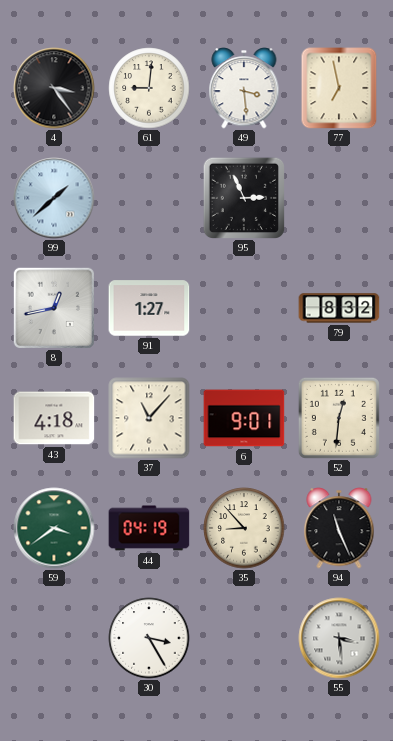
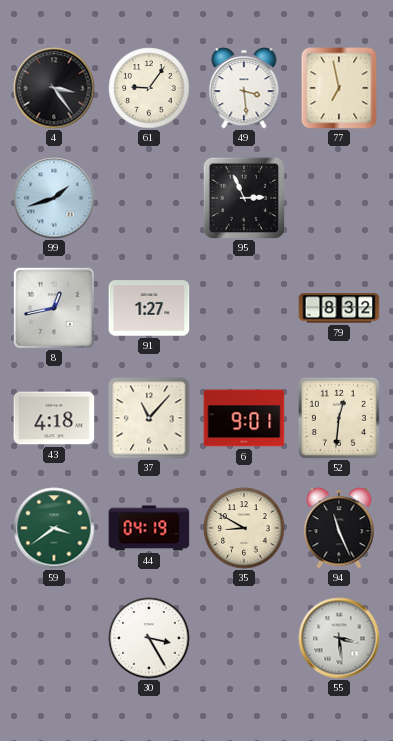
61: 9:01 -> 9:06
99: 1:38 -> 1:42
35: 8:53 -> 8:50
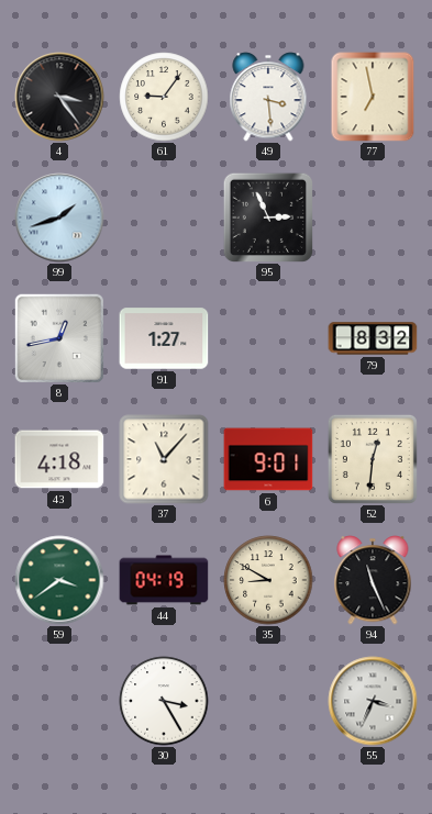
55: 3:29 -> 3:34
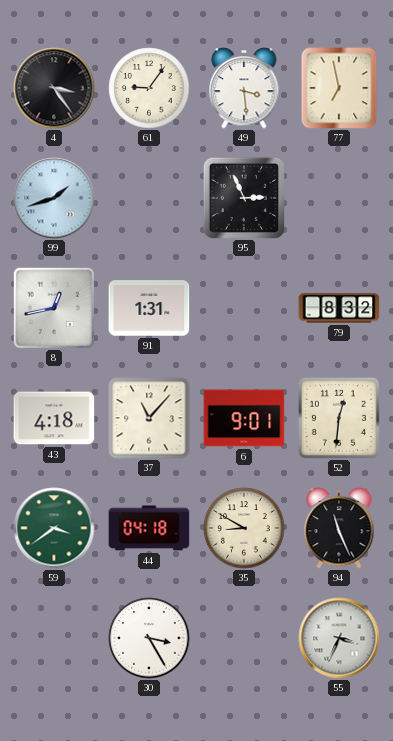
91: 1:27 -> 1:31
44: 04:19 -> 04:18
